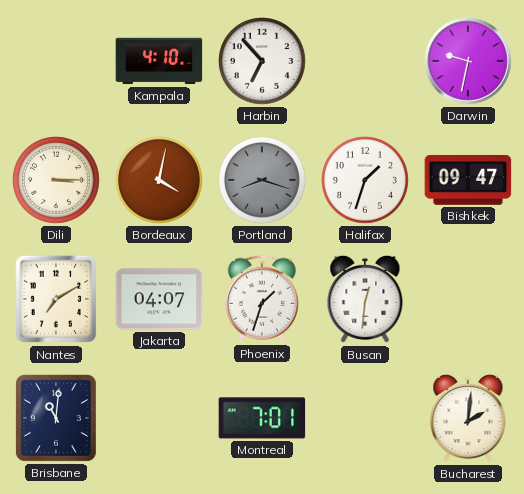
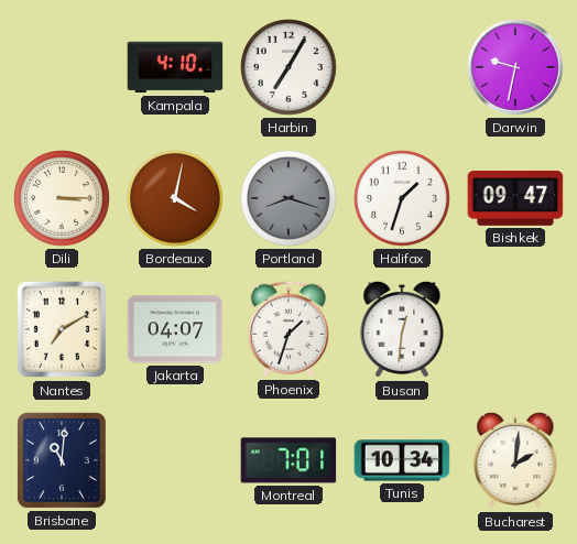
Harbin: 6:53 -> 7:05
Tunis: none -> 10:34
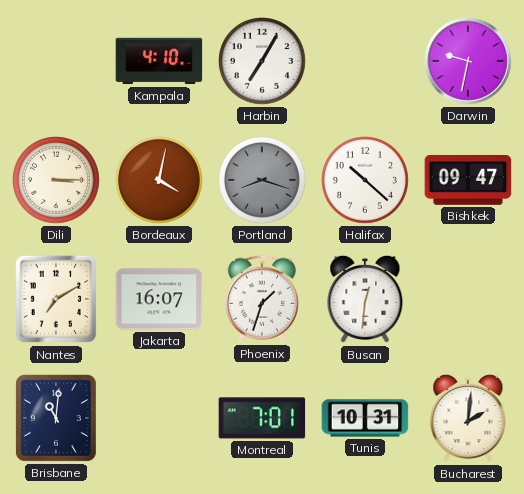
Halifax: 1:33 -> 10:22
Jakarta: 04:07 -> 16:07
Tunis: 10:34 -> 10:31
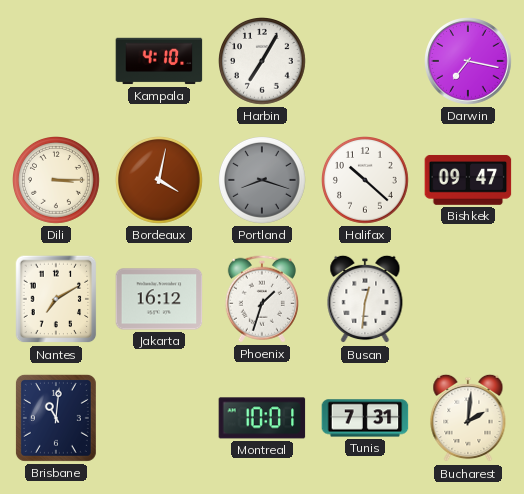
Darwin: 9:32 -> 7:17
Jakarta: 16:07 -> 16:12
Montreal: 7:01 -> 10:01
Tunis: 10:31 -> 7:31
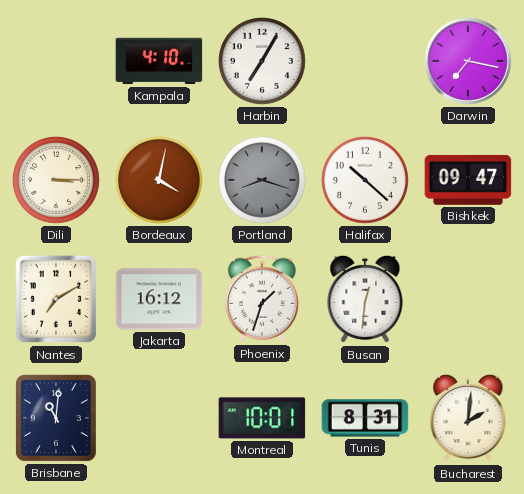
Tunis: 7:31 -> 8:31
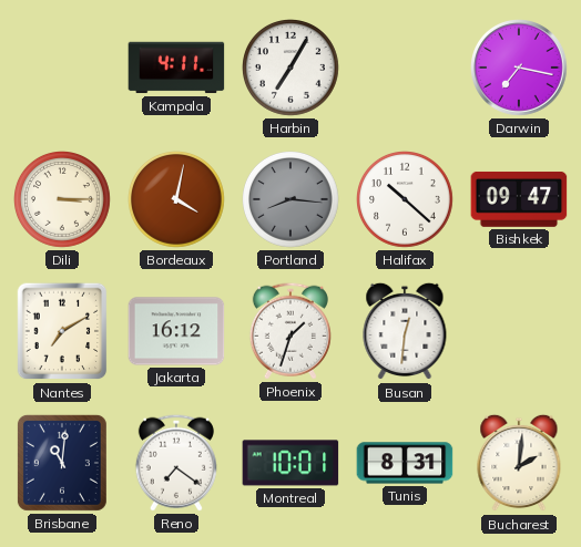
Kampala: 4:10 -> 4:11
Portland: 8:18 -> 8:16
Reno: none -> 7:21
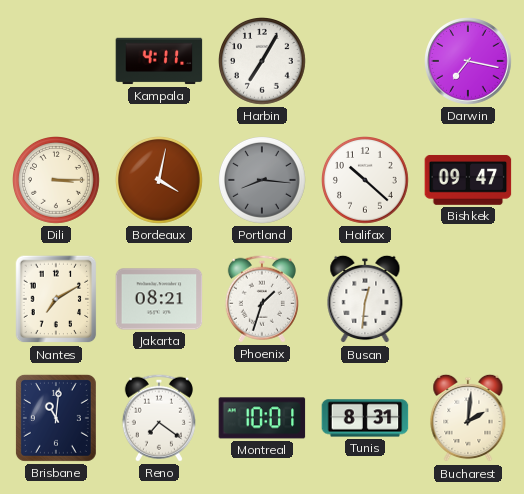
Jakarta: 16:12 -> 08:21
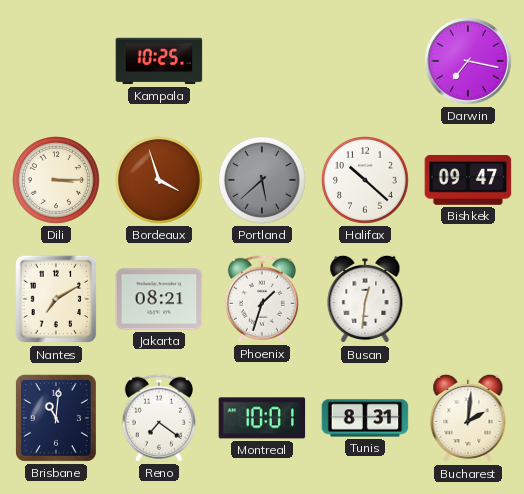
Kampala: 4:11 -> 10:25
Harbin: 7:05 -> none
Bordeaux: 4:02 -> 3:57
Portland: 8:16 -> 5:38
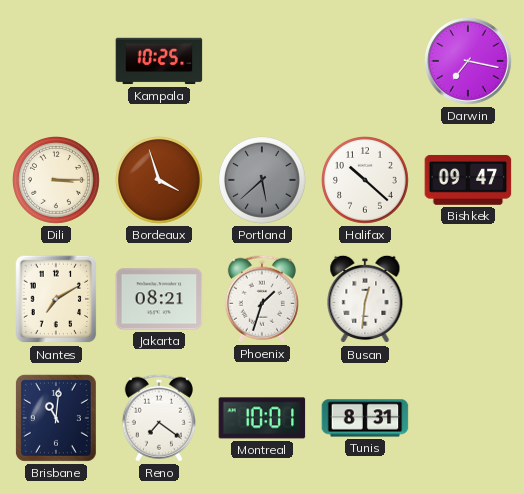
Bucharest: 2:01 -> none
